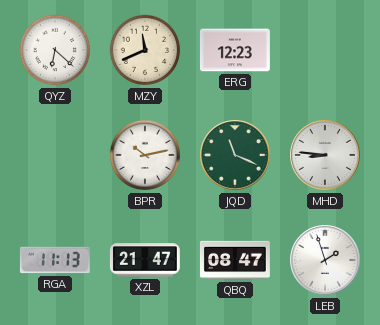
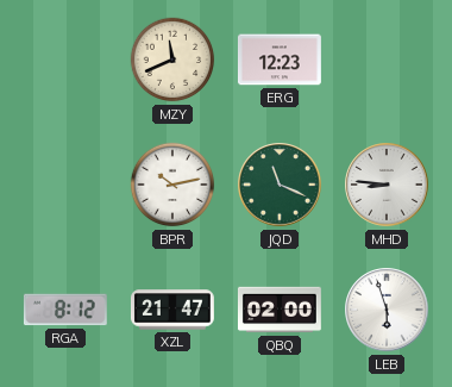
QYZ: 6:22 -> none
RGA: 11:13 -> 8:12
QBQ: 08:47 -> 02:00
LEB: 1:57 -> 5:57
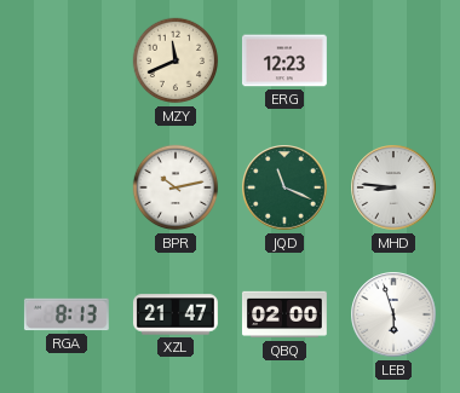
RGA: 8:12 -> 8:13
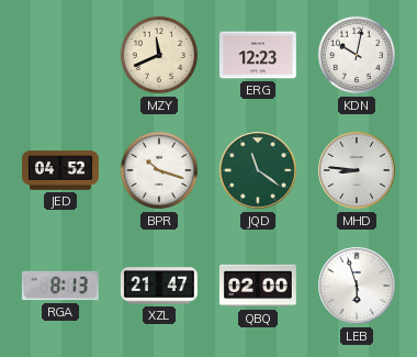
KDN: none -> 10:02
JED: none -> 04:52
BPR: 10:13 -> 10:18
JQD: 11:19 -> 11:21
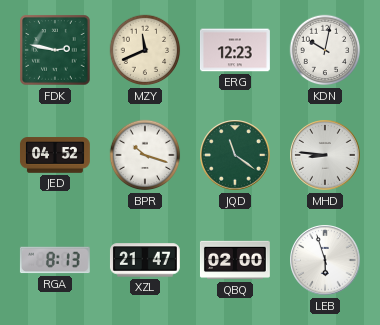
FDK: none -> 2:47
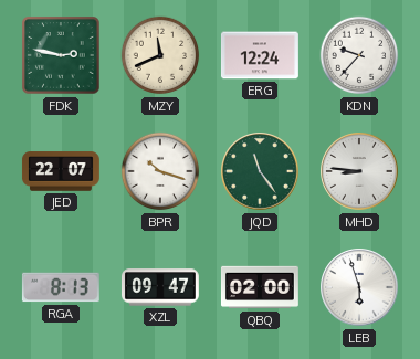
ERG: 12:23 -> 12:24
KDN: 10:02 -> 9:37
JED: 04:52 -> 22:07
JQD: 11:21 -> 11:24
XZL: 21:47 -> 09:47
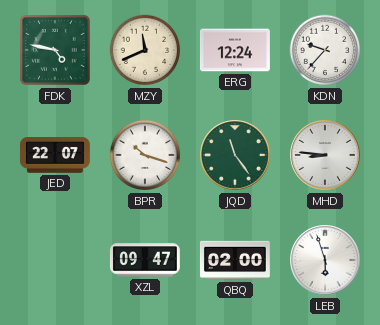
FDK: 2:47 -> 4:47
RGA: 8:13 -> none
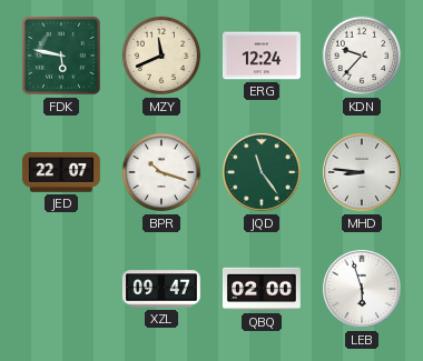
FDK: 4:47 -> 5:47
